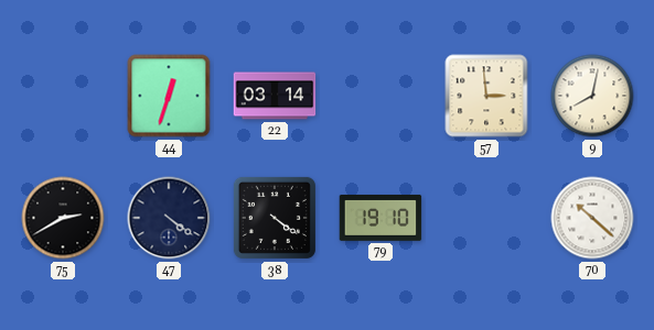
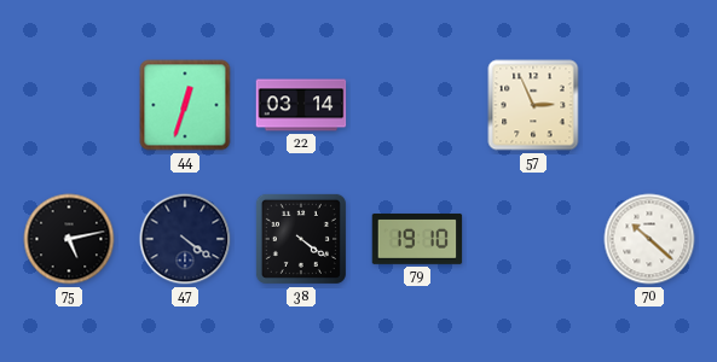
57: 2:59 -> 2:56
9: 8:02 -> none
75: 2:40 -> 5:13
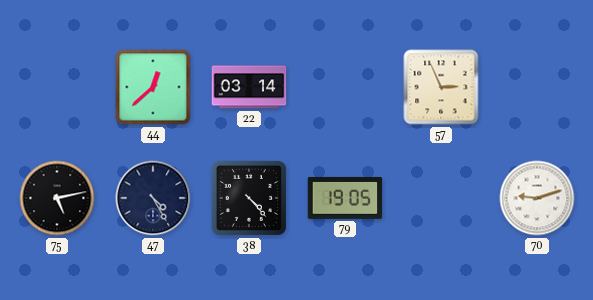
44: 12:33 -> 12:38
47: 4:21 -> 4:25
38: 4:21 -> 4:23
79: 19:10 -> 19:05
70: 10:22 -> 9:12
